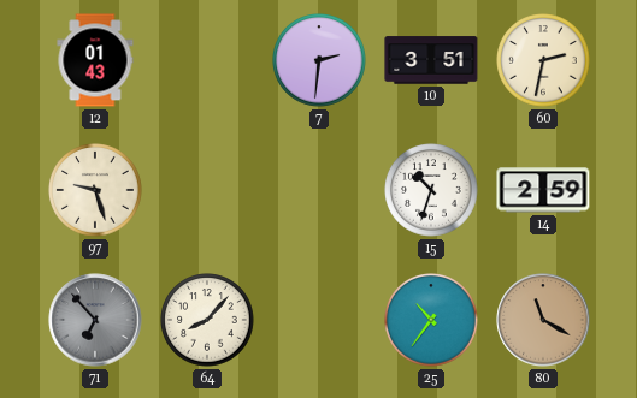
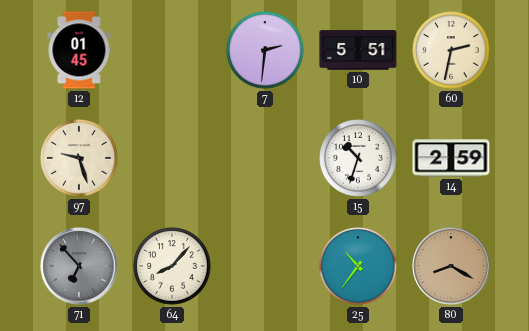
12: 01:43 -> 01:45
10: 3:51 -> 5:51
80: 11:20 -> 8:20
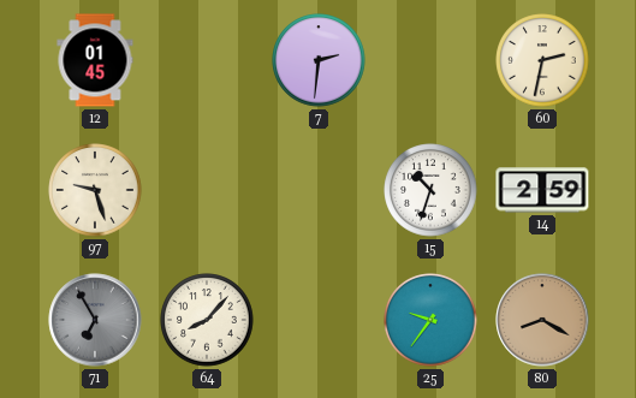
10: 5:51 -> none
71: 6:53 -> 6:55
25: 10:36 -> 9:36
